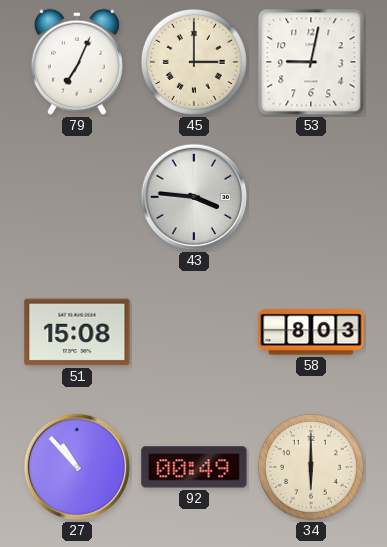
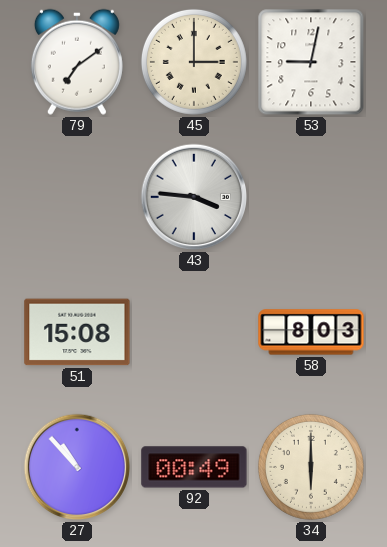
79: 7:04 -> 7:09
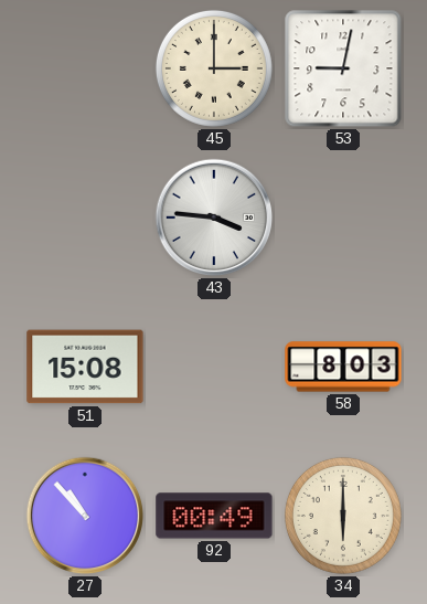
79: 7:09 -> none
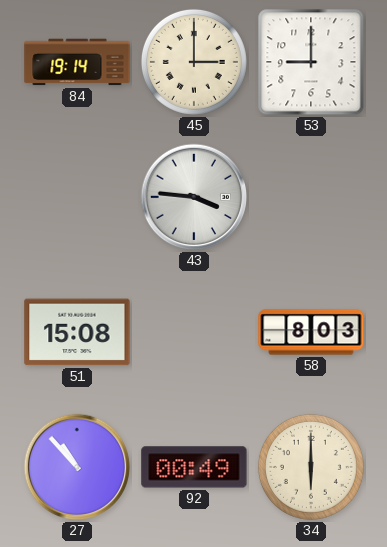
84: none -> 19:14
53: 9:02 -> 9:00
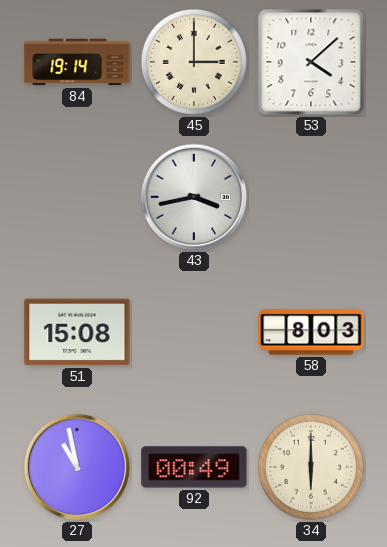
53: 9:00 -> 4:08
43: 3:46 -> 3:43
27: 10:53 -> 10:58
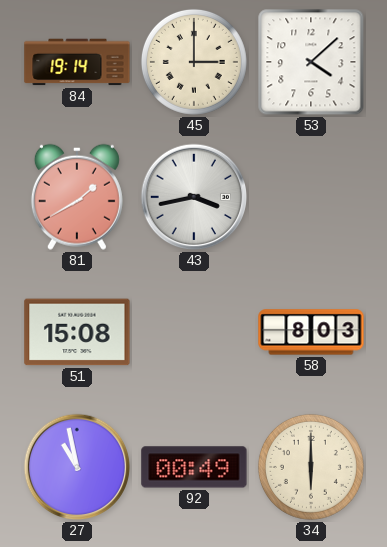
81: none -> 1:40
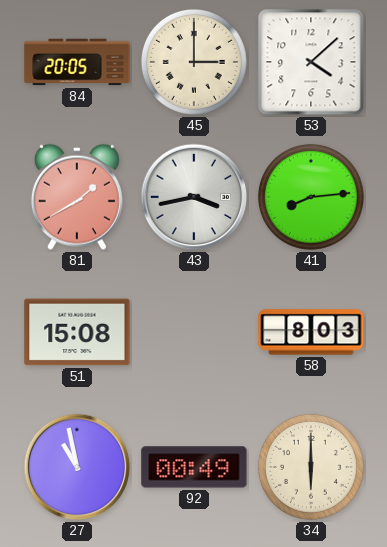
84: 19:14 -> 20:05
41: none -> 8:14
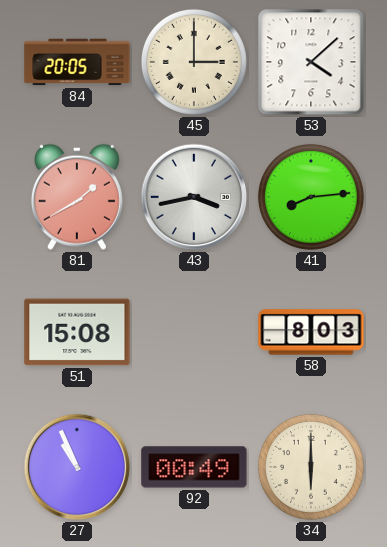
27: 10:58 -> 10:56
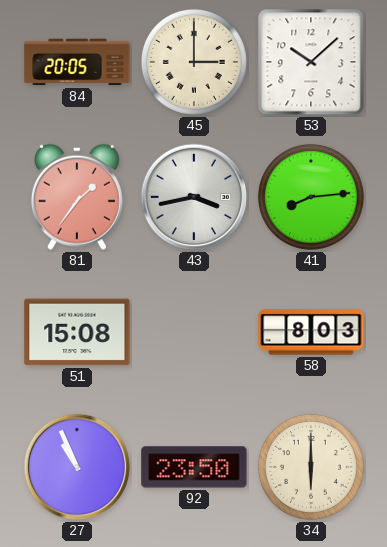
53: 4:08 -> 10:08
81: 1:40 -> 1:36
92: 00:49 -> 23:50
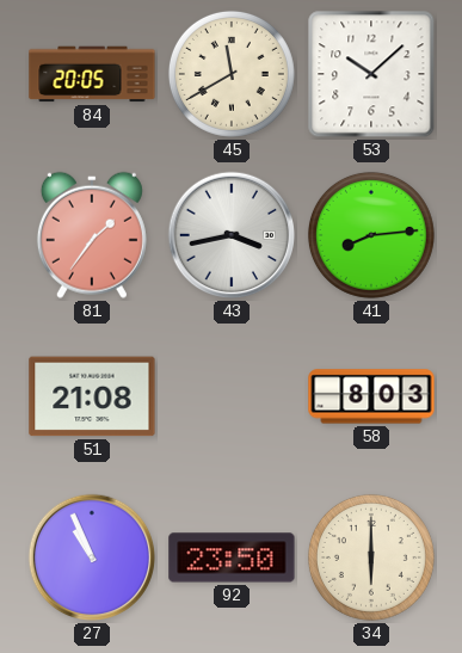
45: 3:00 -> 11:40
51: 15:08 -> 21:08
